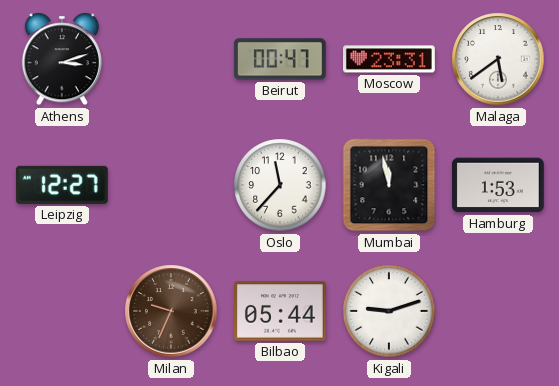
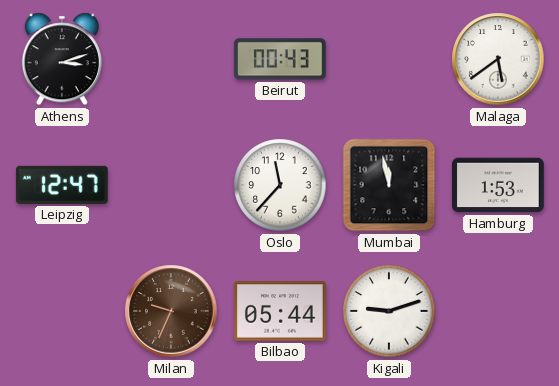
Beirut: 00:47 -> 00:43
Moscow: 23:31 -> none
Leipzig: 12:27 -> 12:47
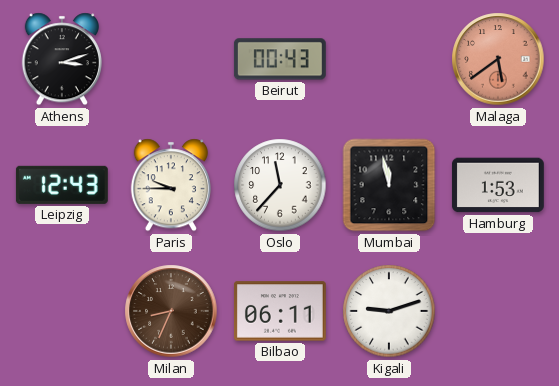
Malaga dial: white -> salmon
Leipzig: 12:47 -> 12:43
Paris: none -> 9:45
Milan: 9:34 -> 8:34
Bilbao: 05:44 -> 06:11
